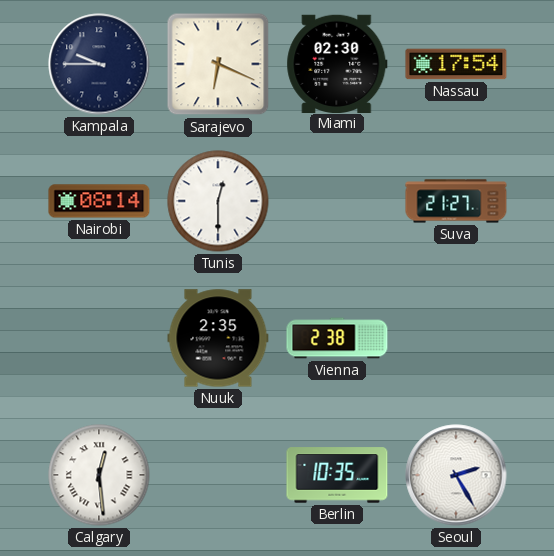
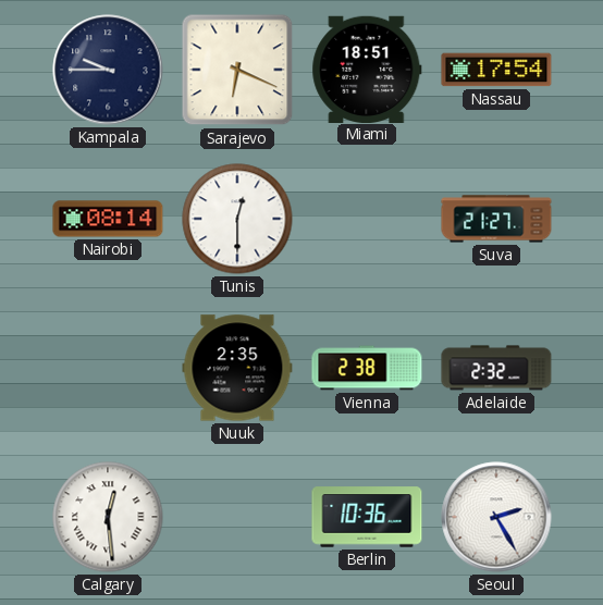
Miami: 02:30 -> 18:51
Adelaide: none -> 2:32
Berlin: 10:35 -> 10:36
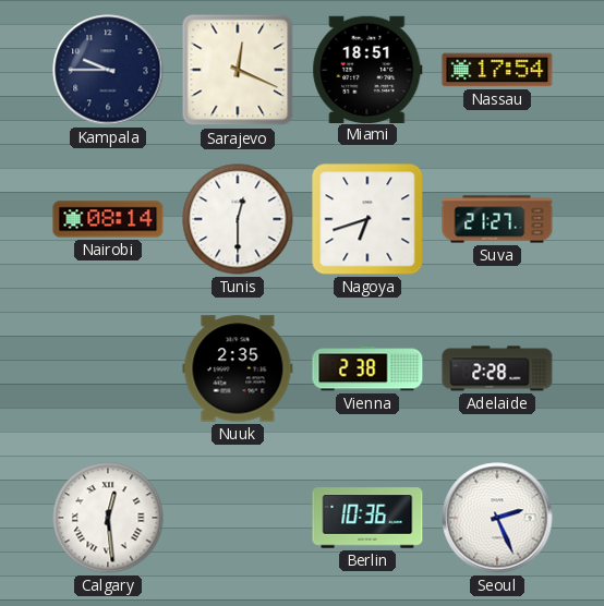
Sarajevo: 6:19 -> 12:19
Nagoya: none -> 6:42
Adelaide: 2:32 -> 2:28
Seoul: 2:25 -> 2:26
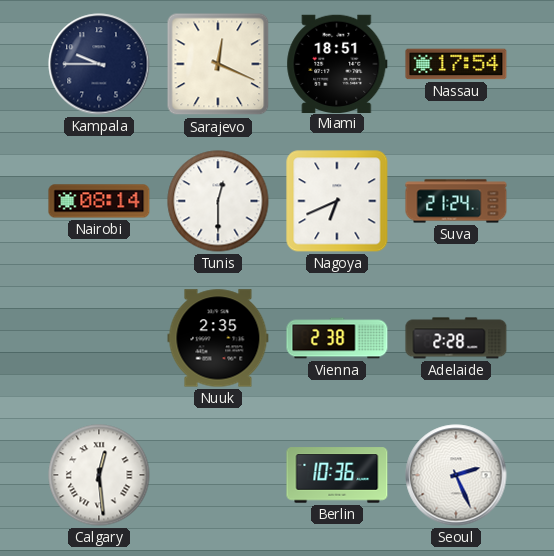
Nagoya: 6:42 -> 6:41
Suva: 21:27 -> 21:24
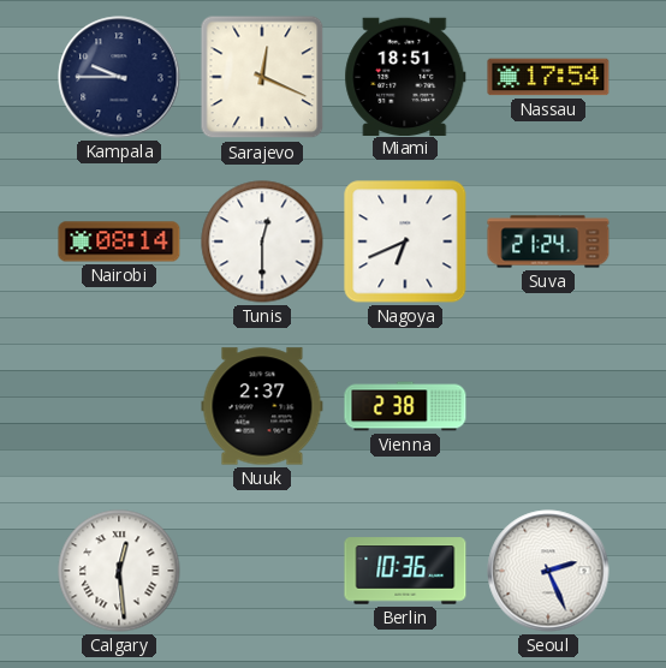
Nuuk: 2:35 -> 2:37
Adelaide: 2:28 -> none
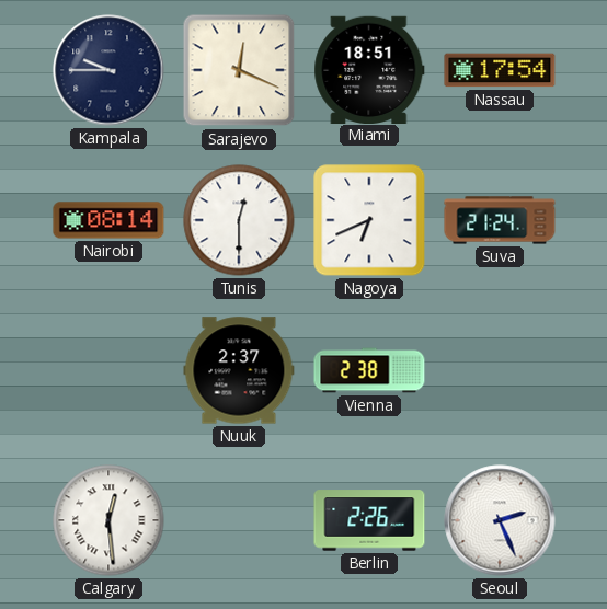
Berlin: 10:36 -> 2:26
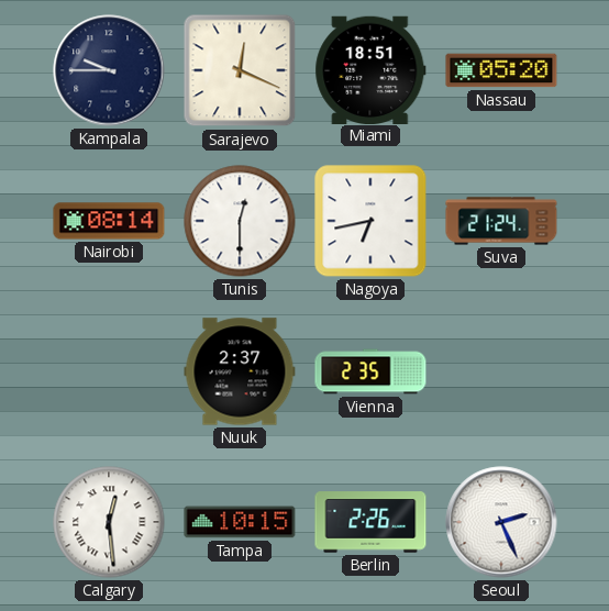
Nassau: 17:54 -> 05:20
Nagoya: 6:41 -> 6:43
Vienna: 2:38 -> 2:35
Tampa: none -> 10:15
